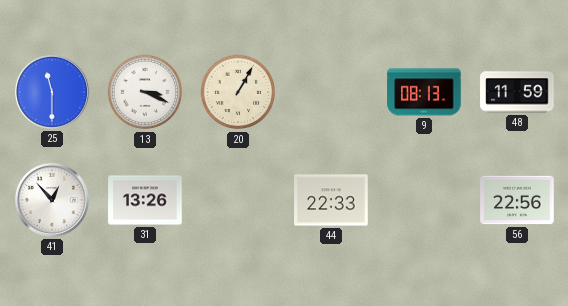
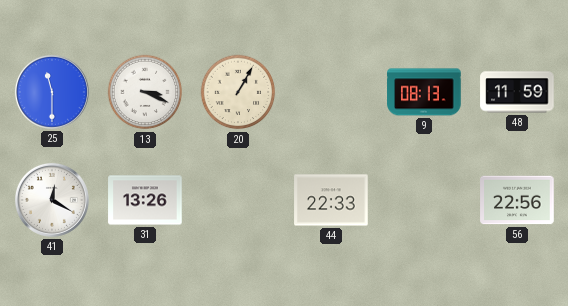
41: 12:53 -> 12:20
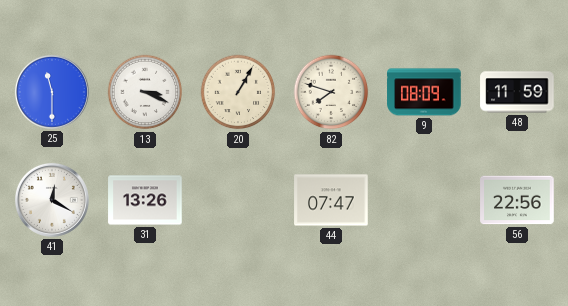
82: none -> 7:48
9: 08:13 -> 08:09
44: 22:33 -> 07:47
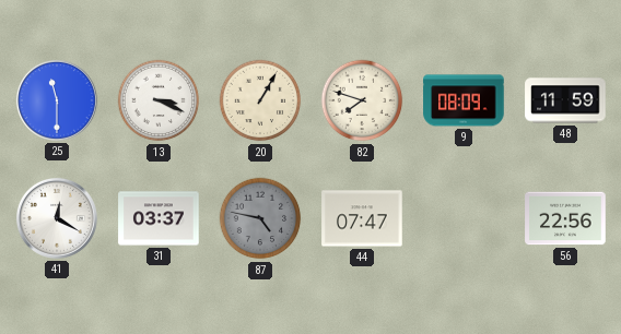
31: 13:26 -> 03:37
87: none -> 4:47
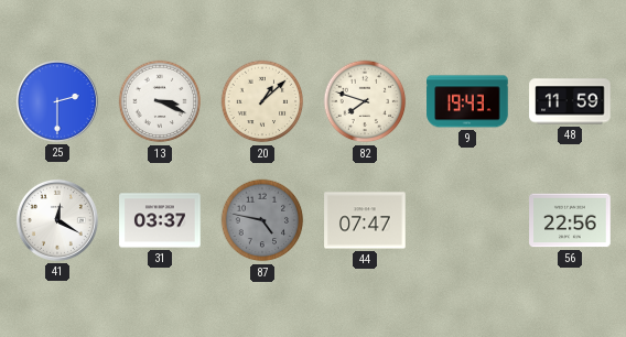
25: 11:30 -> 2:30
20: 1:05 -> 1:08
9: 08:09 -> 19:43
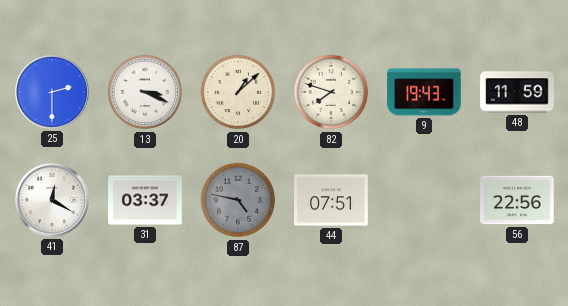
44: 07:47 -> 07:51
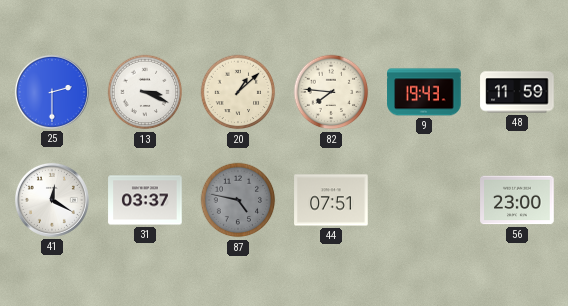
82: 7:48 -> 7:46
56: 22:56 -> 23:00
